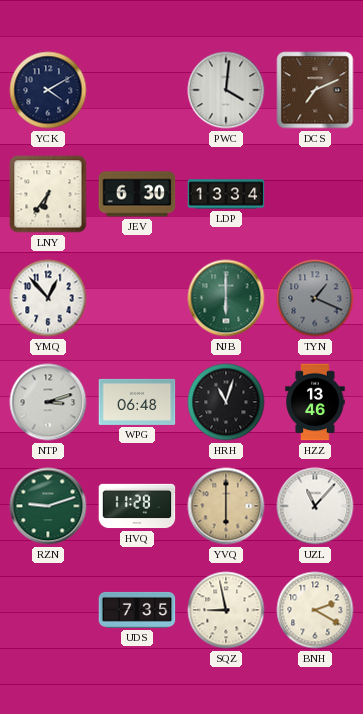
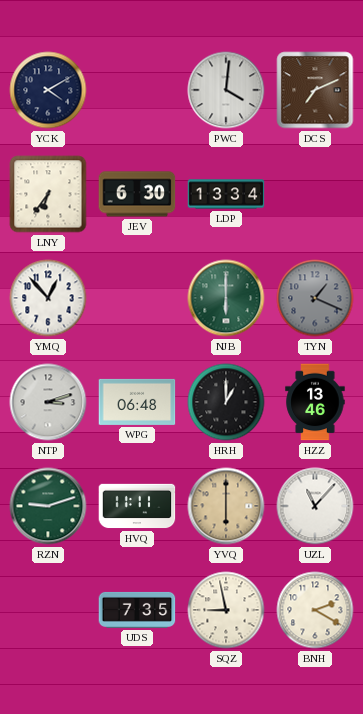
HRH: 11:03 -> 1:00
HVQ: 11:28 -> 11:11
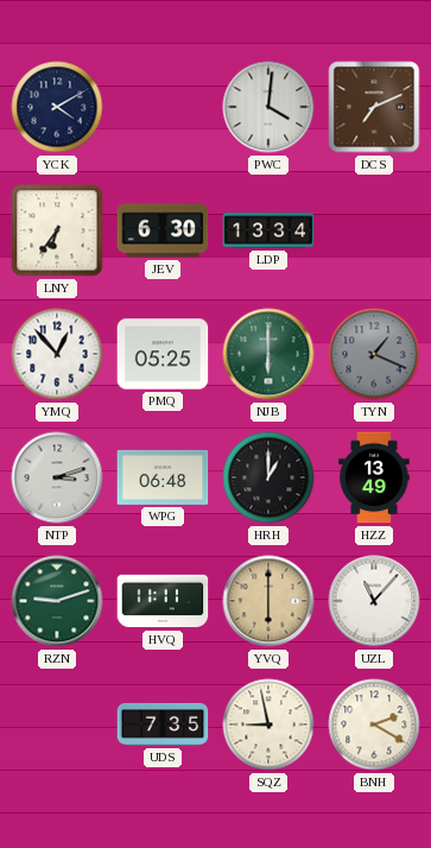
PMQ: none -> 05:25
HZZ: 13:46 -> 13:49
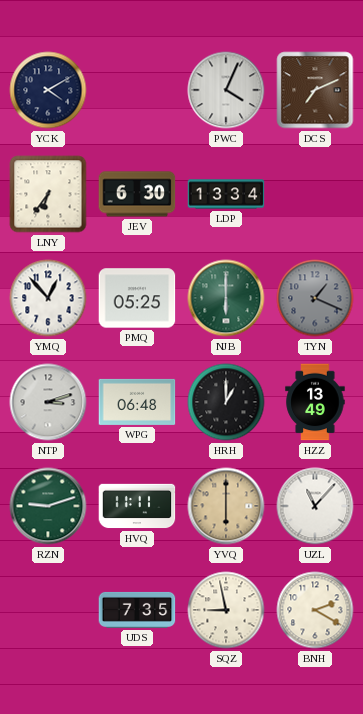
PWC: 4:01 -> 4:04
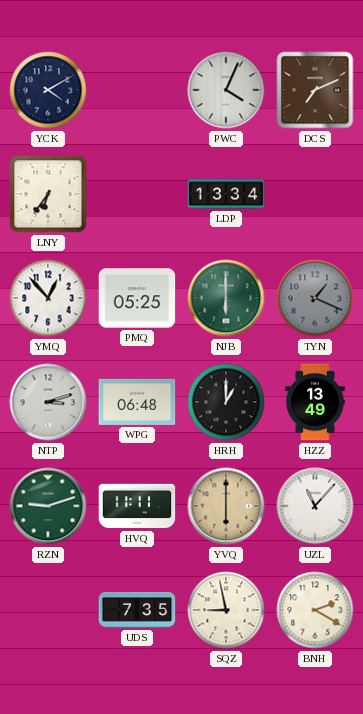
JEV: 6:30 -> none
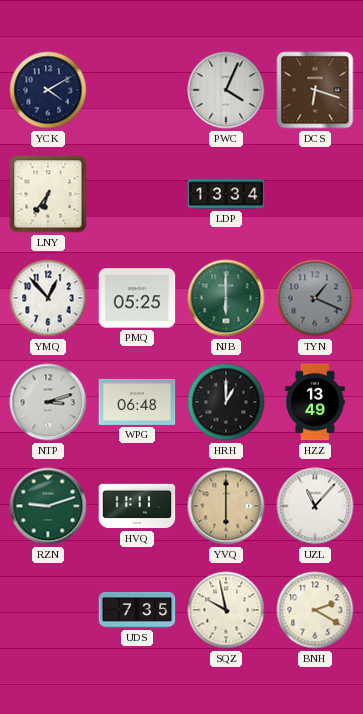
DCS: 7:11 -> 6:18
SQZ: 8:58 -> 9:58
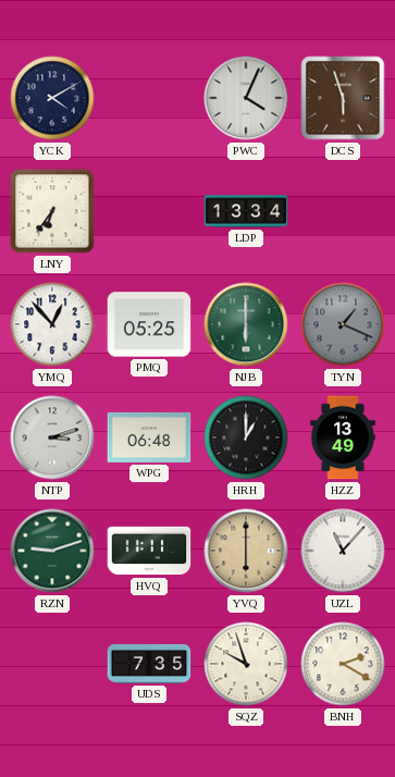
DCS: 6:18 -> 5:57
SQZ: 9:58 -> 9:57
